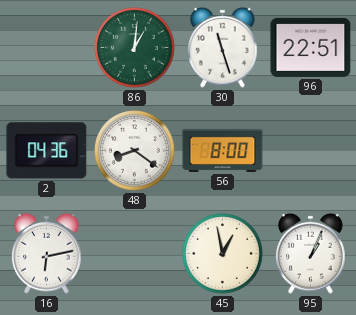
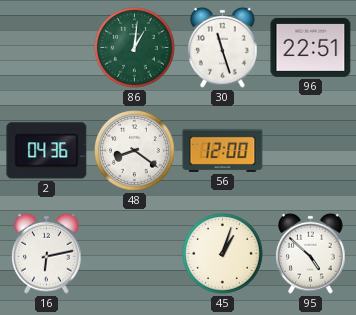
56: 8:00 -> 12:00
45: 12:58 -> 1:03
95: 1:04 -> 4:52
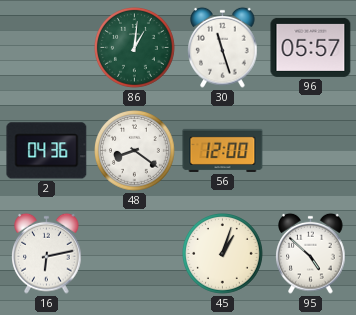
96: 22:51 -> 05:57
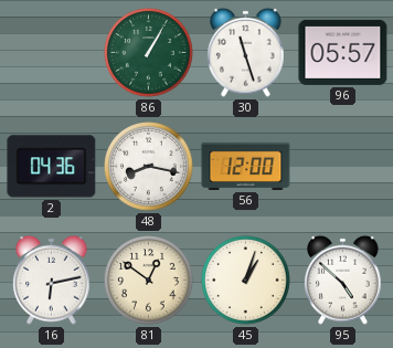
86: 1:01 -> 1:05
48: 8:21 -> 8:17
81: none -> 12:51
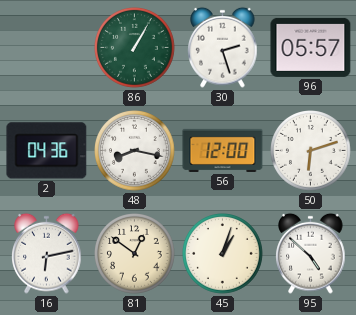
30: 11:27 -> 2:27
50: none -> 6:12
